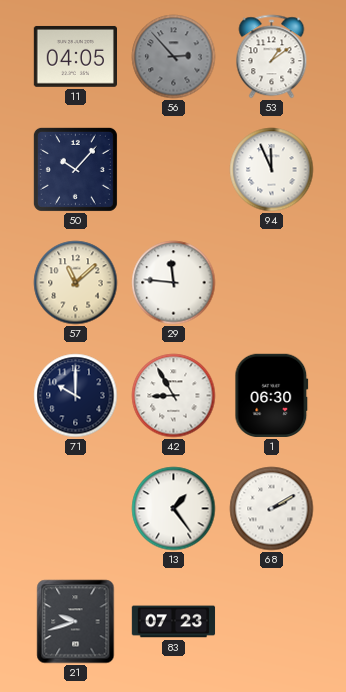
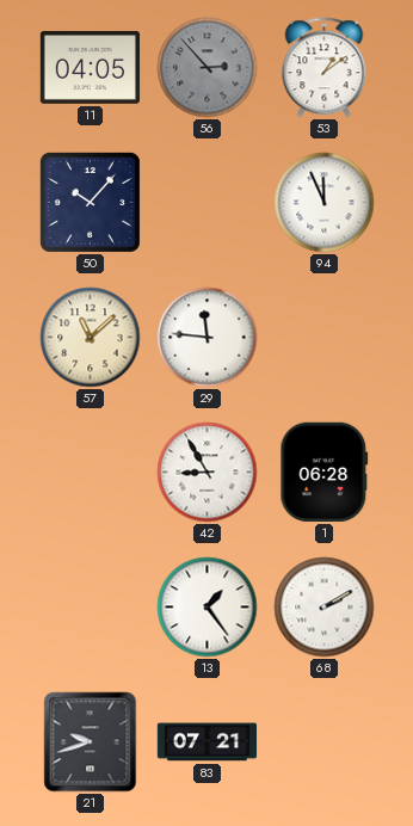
71: 10:00 -> none
1: 06:30 -> 06:28
83: 07:23 -> 07:21
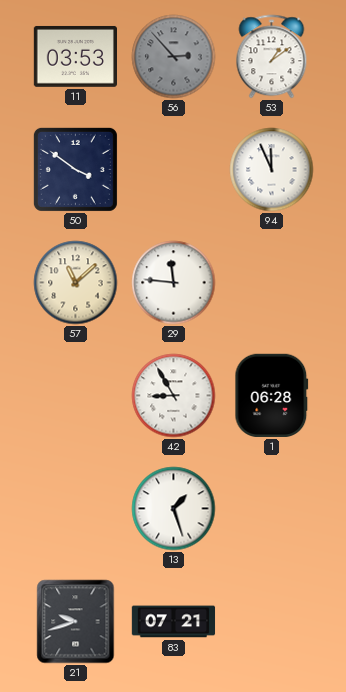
11: 04:05 -> 03:53
50: 10:07 -> 3:51
13: 1:24 -> 1:27
68: 2:10 -> none
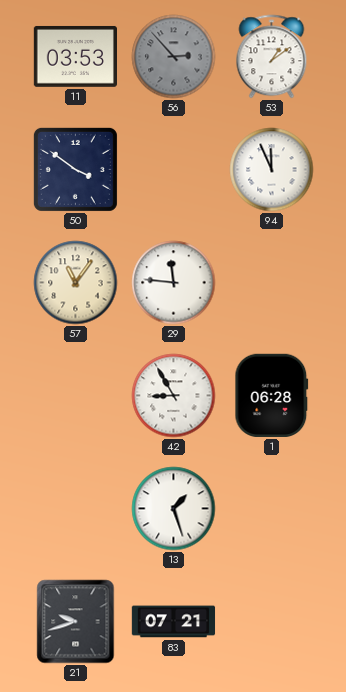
57: 11:08 -> 11:06
